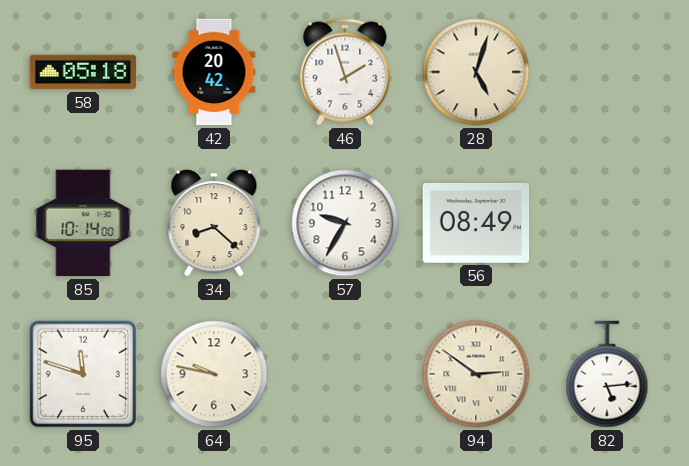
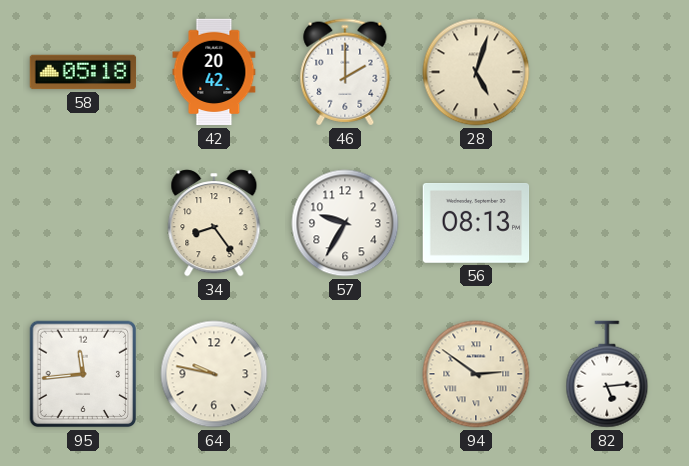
46: 1:57 -> 2:00
85: 10:14 -> none
34: 8:22 -> 8:24
56: 08:49 -> 08:13
95: 11:48 -> 11:44
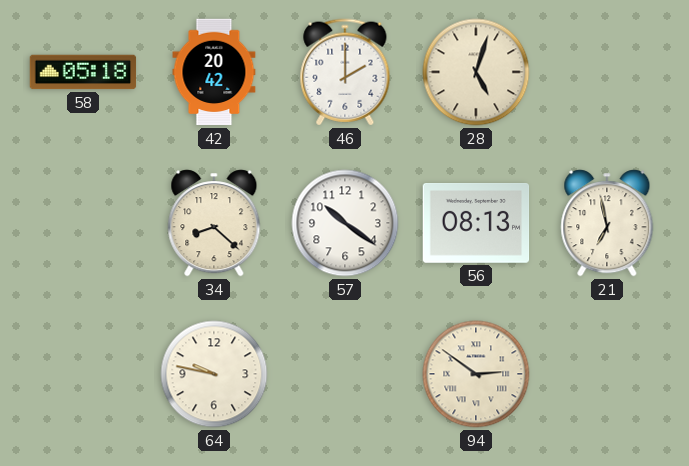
34: 8:24 -> 8:22
57: 9:35 -> 10:21
21: none -> 6:58
95: 11:44 -> none
82: 5:14 -> none
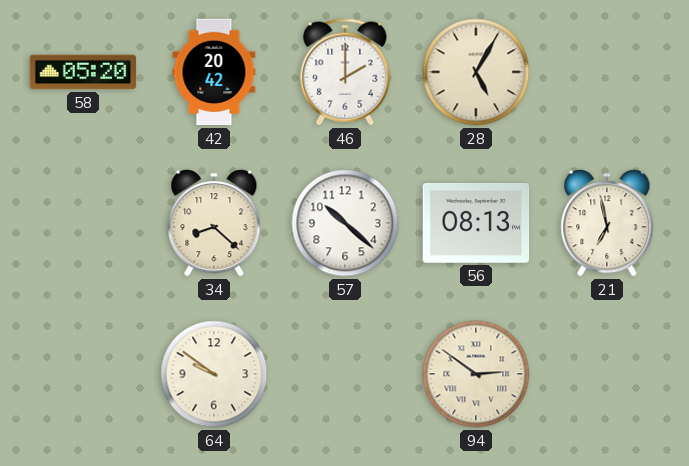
58: 05:18 -> 05:20
28: 5:03 -> 5:05
57: 10:21 -> 10:22
64: 9:47 -> 9:51
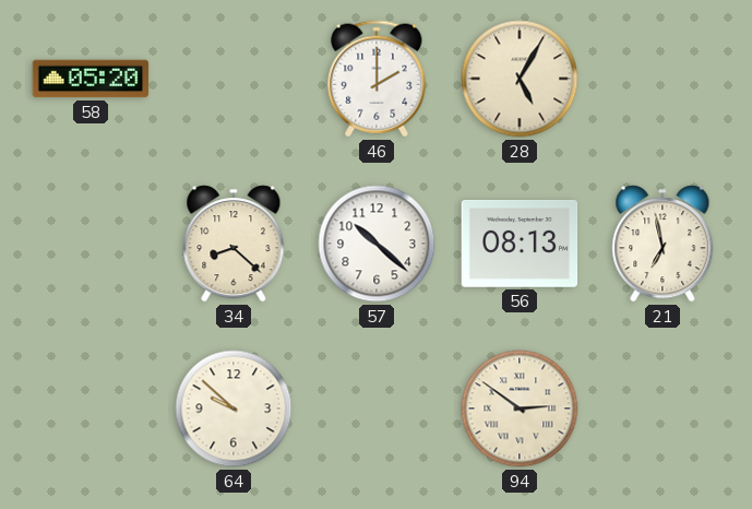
42: 20:42 -> none
64: 9:51 -> 9:52
